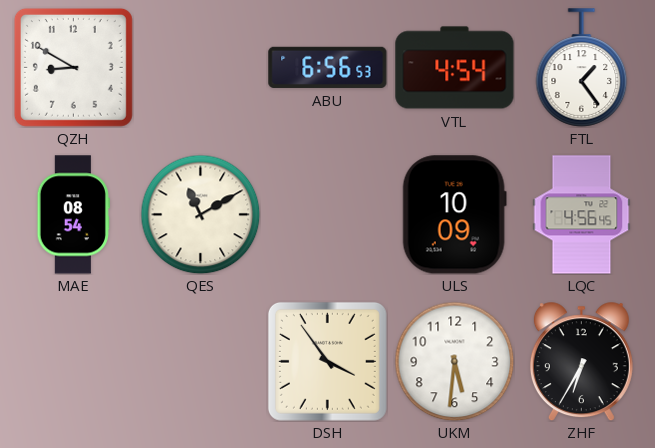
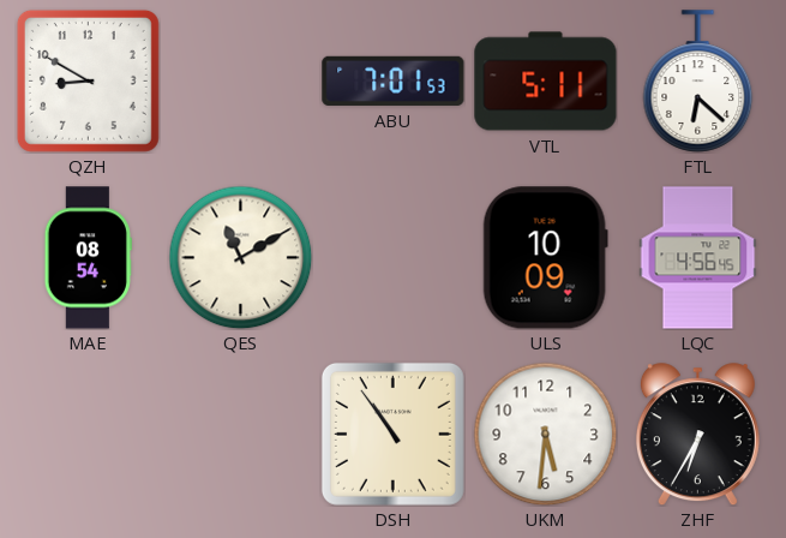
ABU: 6:56 -> 7:01
VTL: 4:54 -> 5:11
FTL: 1:24 -> 6:22
DSH: 3:54 -> 10:54
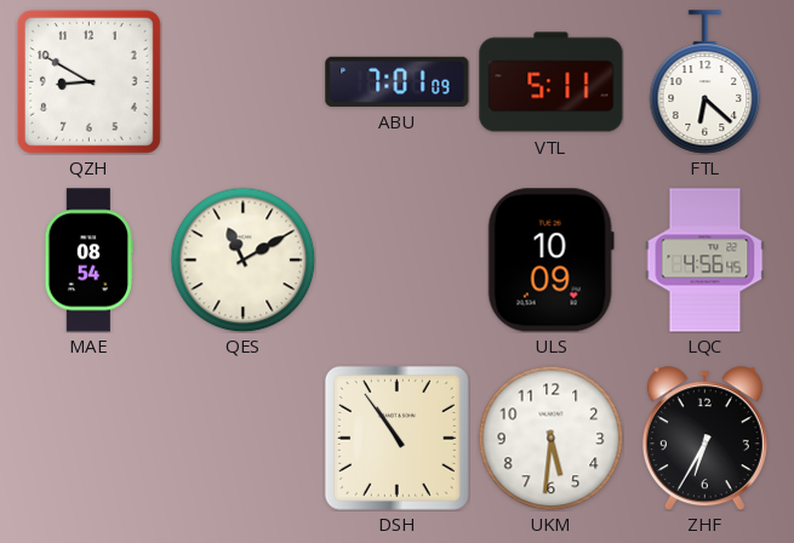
ABU: 7:01:53 -> 7:01:09
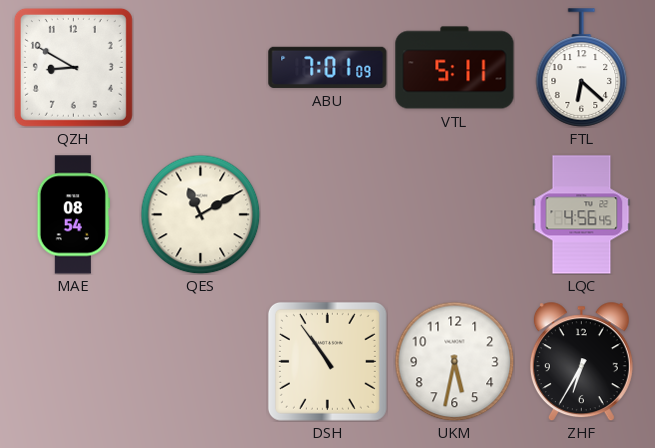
ULS: 10:09 -> none
UKM: 5:31 -> 5:32
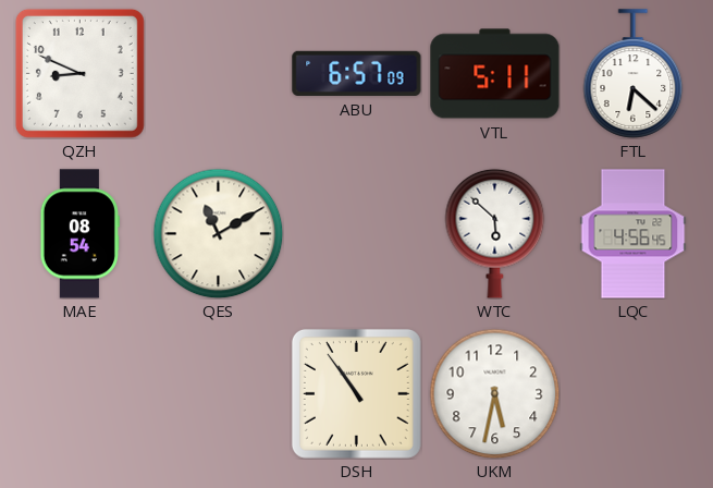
QZH: 8:50 -> 8:49
ABU: 7:01 -> 6:57
WTC: none -> 5:52
ZHF: 6:35 -> none
